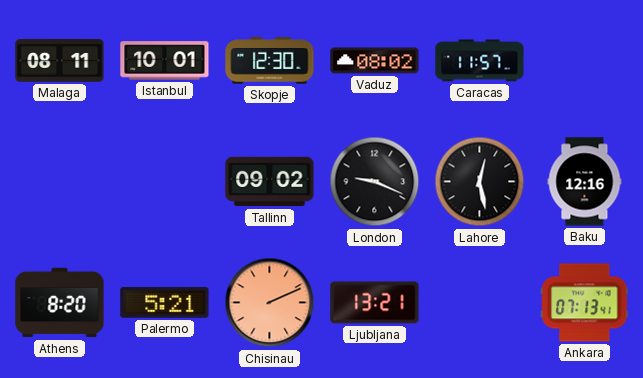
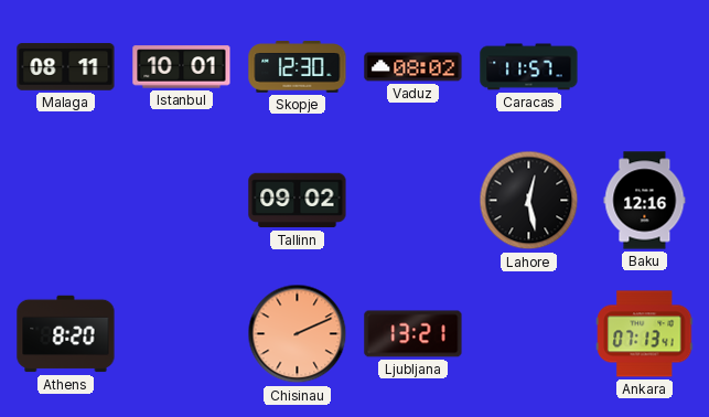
London: 9:19 -> none
Palermo: 5:21 -> none
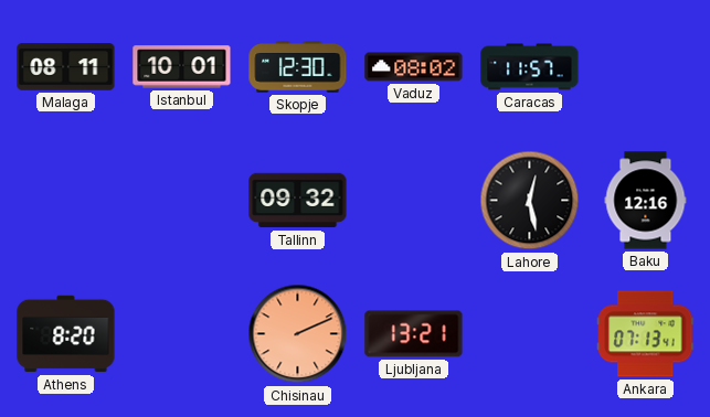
Tallinn: 09:02 -> 09:32
